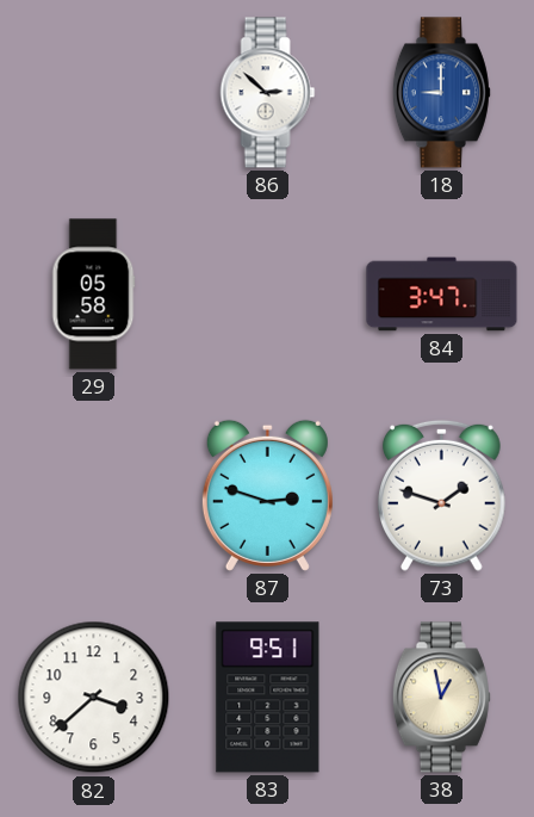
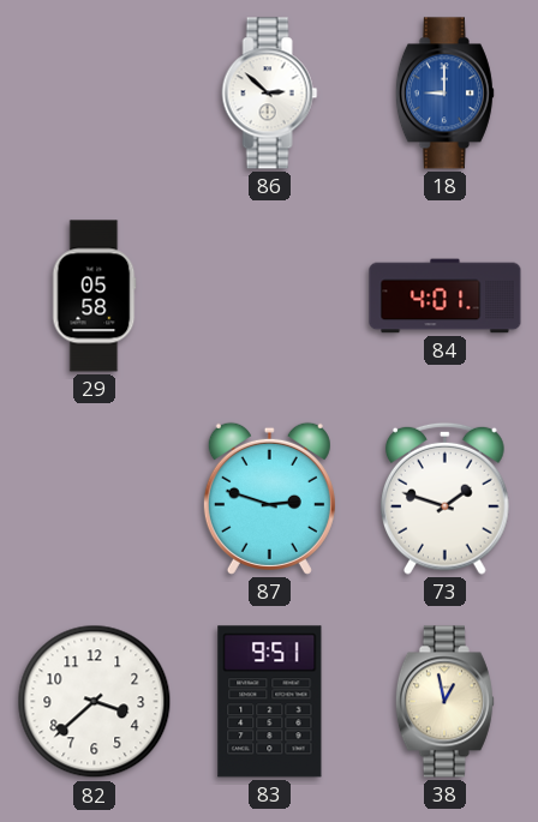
84: 3:47 -> 4:01
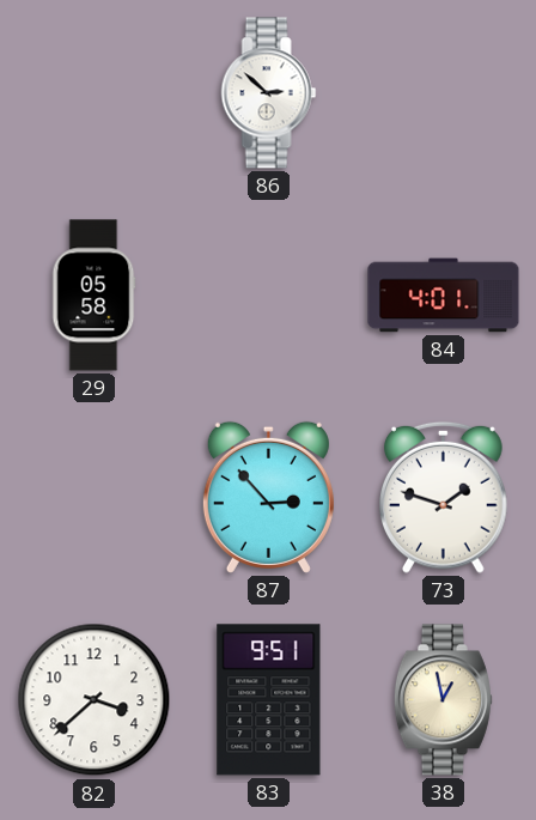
18: 9:00 -> none
87: 2:48 -> 2:53
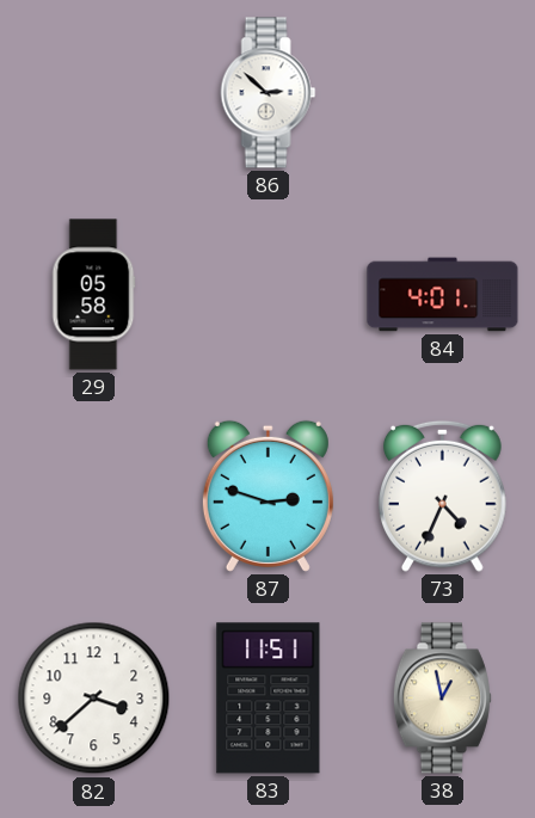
87: 2:53 -> 2:48
73: 1:48 -> 4:34
83: 9:51 -> 11:51
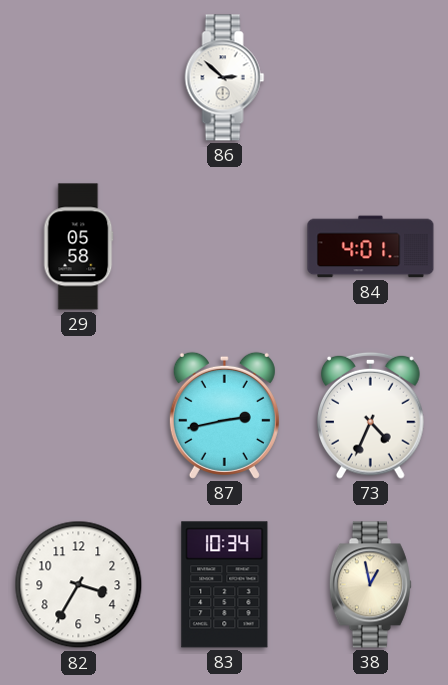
87: 2:48 -> 2:43
82: 3:38 -> 3:35
83: 11:51 -> 10:34
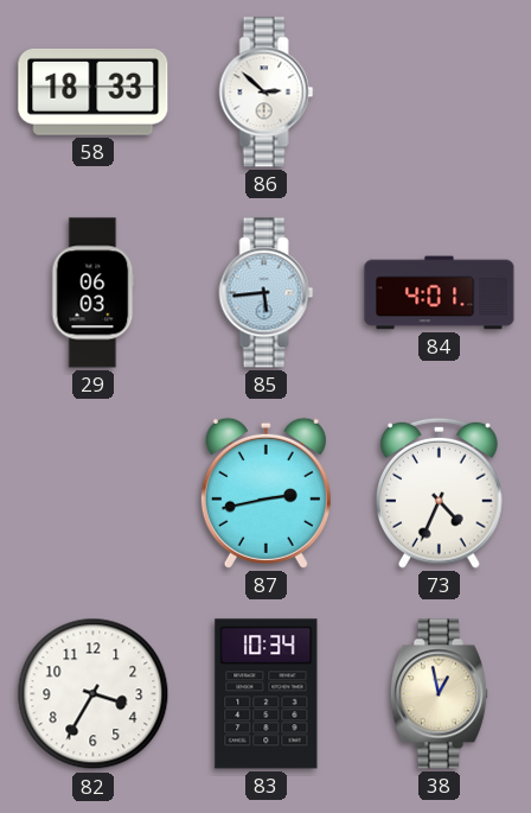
58: none -> 18:33
29: 05:58 -> 06:03
85: none -> 5:44
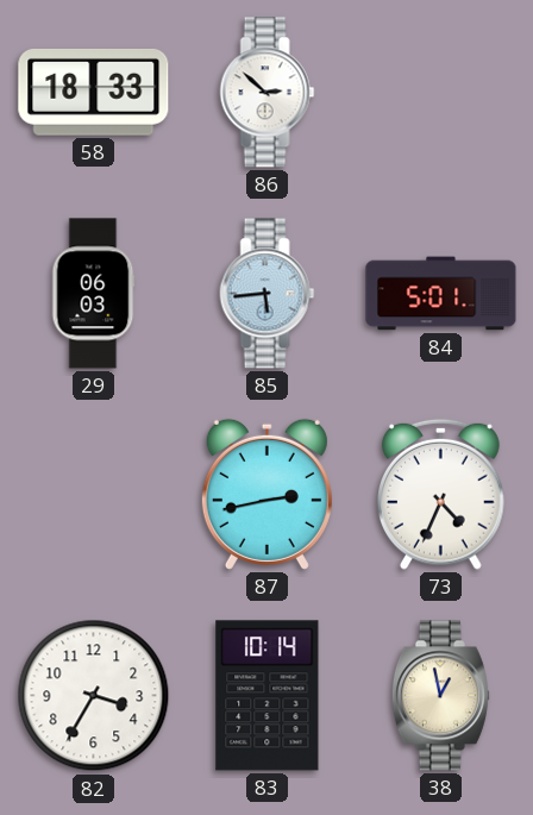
84: 4:01 -> 5:01
83: 10:34 -> 10:14
